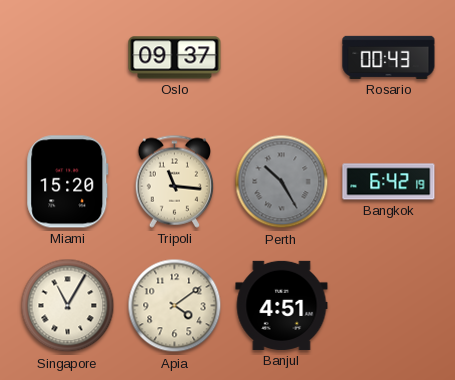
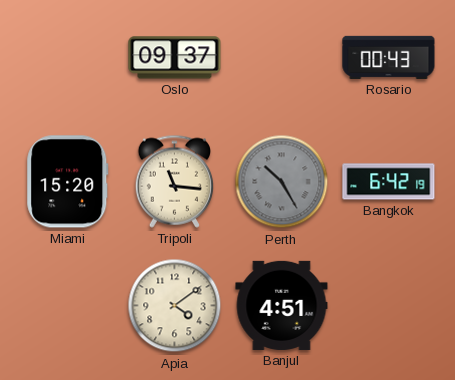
Singapore: 11:05 -> none
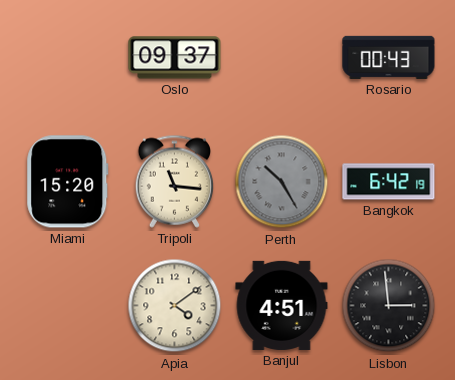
Lisbon: none -> 2:59
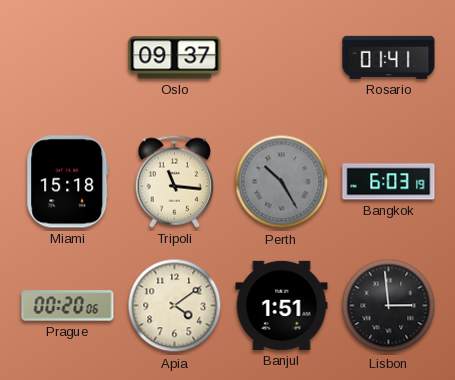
Rosario: 00:43 -> 01:41
Miami: 15:20 -> 15:18
Bangkok: 6:42 -> 6:03
Prague: none -> 00:20
Banjul: 4:51 -> 1:51
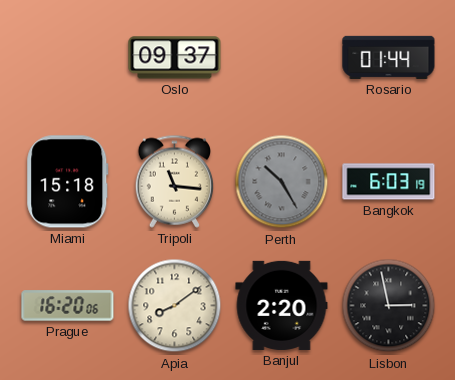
Rosario: 01:41 -> 01:44
Prague: 00:20 -> 16:20
Apia: 4:09 -> 8:09
Banjul: 1:51 -> 2:20
Lisbon: 2:59 -> 2:58
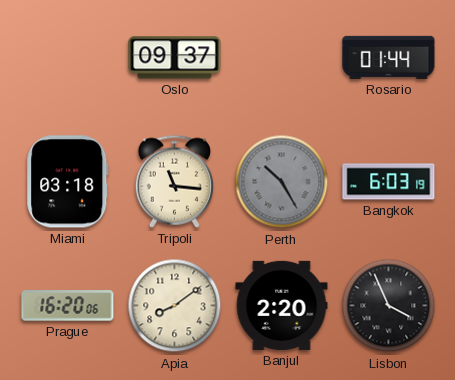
Miami: 15:18 -> 03:18
Lisbon: 2:58 -> 3:56
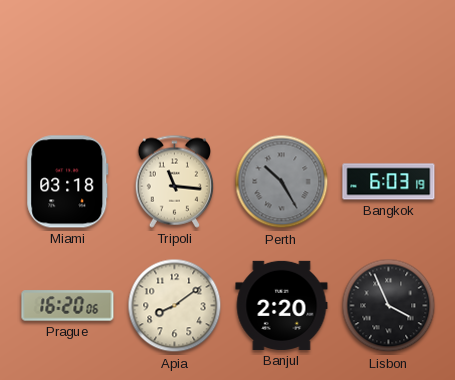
Oslo: 09:37 -> none
Rosario: 01:44 -> none
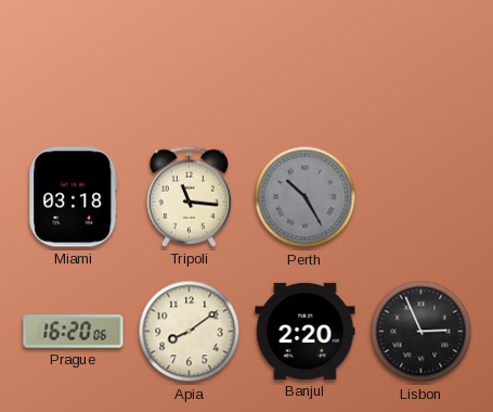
Bangkok: 6:03 -> none
Lisbon: 3:56 -> 2:56
